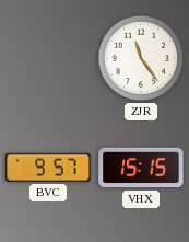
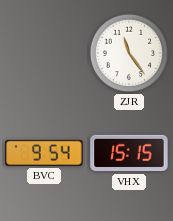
BVC: 9:57 -> 9:54
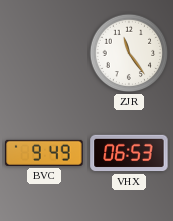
BVC: 9:54 -> 9:49
VHX: 15:15 -> 06:53
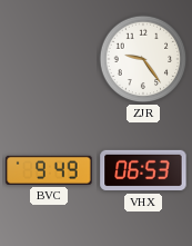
ZJR: 11:24 -> 9:24
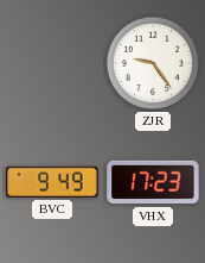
VHX: 06:53 -> 17:23
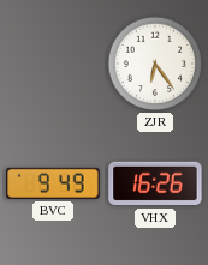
ZJR: 9:24 -> 6:24
VHX: 17:23 -> 16:26
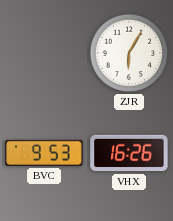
ZJR: 6:24 -> 6:05
BVC: 9:49 -> 9:53
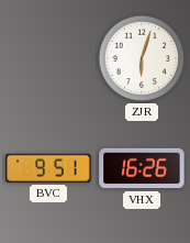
ZJR: 6:05 -> 6:03
BVC: 9:53 -> 9:51
